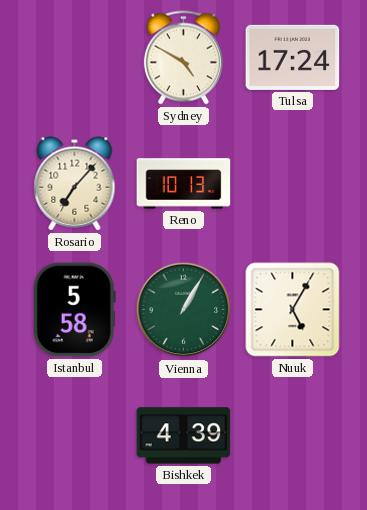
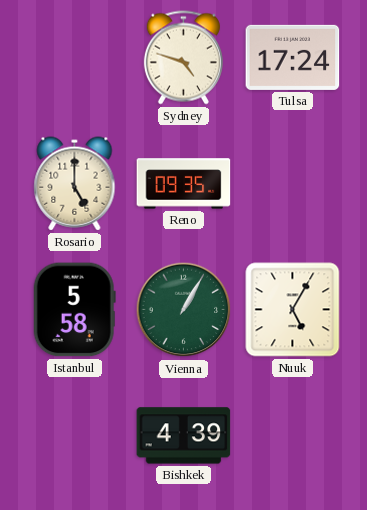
Sydney: 4:50 -> 4:48
Rosario: 7:07 -> 5:00
Reno: 10:13 -> 09:35
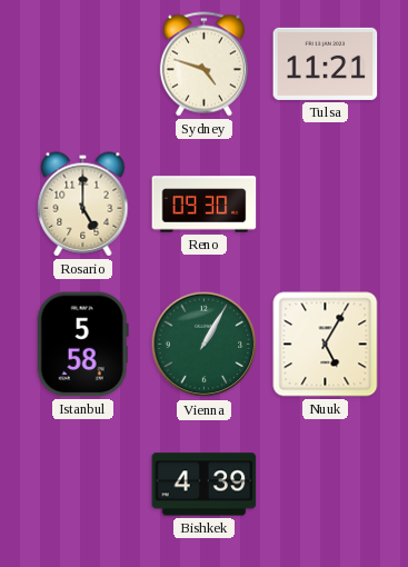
Tulsa: 17:24 -> 11:21
Reno: 09:35 -> 09:30
